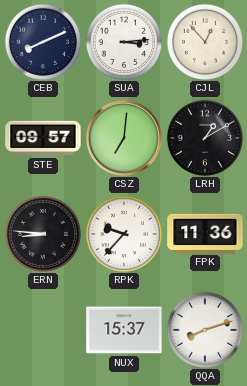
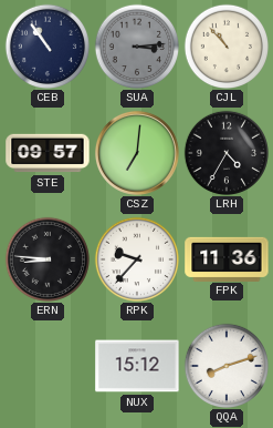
CEB: 8:11 -> 10:54
SUA dial: white -> grey
CJL: 12:53 -> 10:53
LRH: 1:10 -> 4:35
NUX: 15:37 -> 15:12
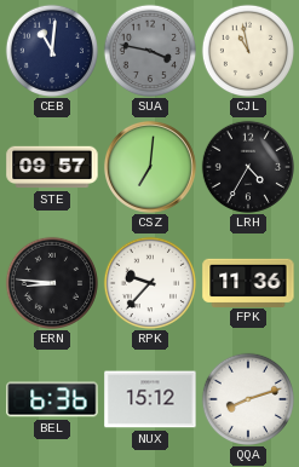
CEB: 10:54 -> 11:01
SUA: 3:14 -> 3:47
CJL: 10:53 -> 10:58
BEL: none -> 6:36
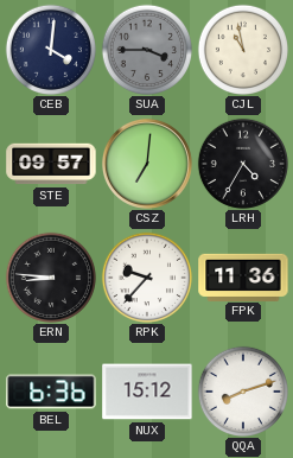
CEB: 11:01 -> 4:01
SUA: 3:47 -> 3:45
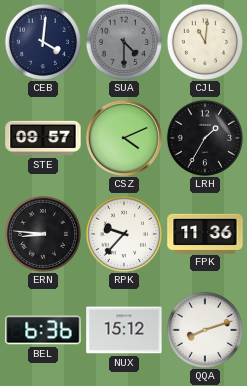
SUA: 3:45 -> 4:30
CJL: 10:58 -> 11:01
CSZ: 7:01 -> 4:11
LRH: 4:35 -> 1:35
